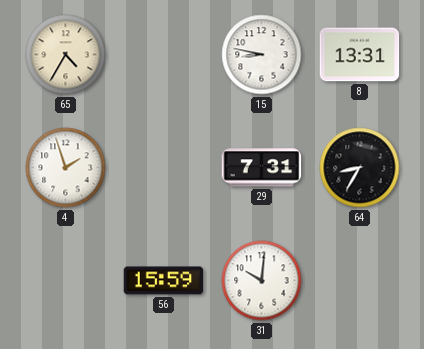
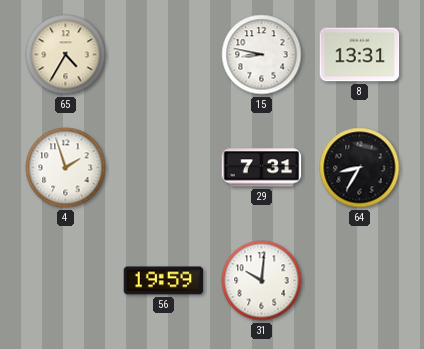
56: 15:59 -> 19:59
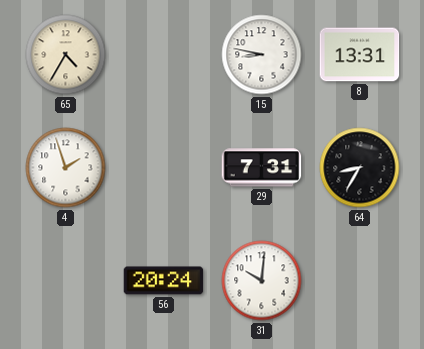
56: 19:59 -> 20:24
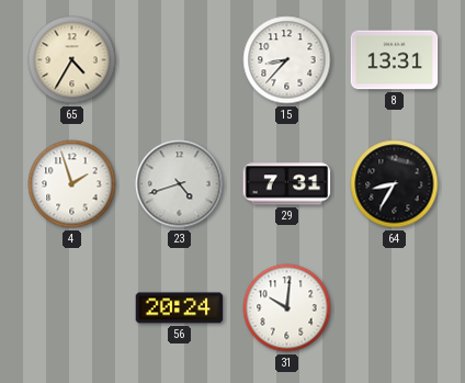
15: 8:47 -> 8:37
23: none -> 4:42
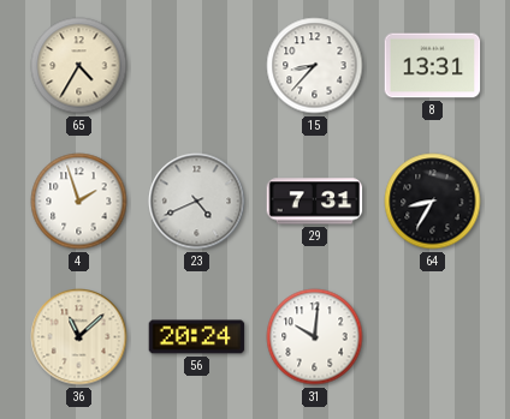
23: 4:42 -> 4:41
36: none -> 11:08
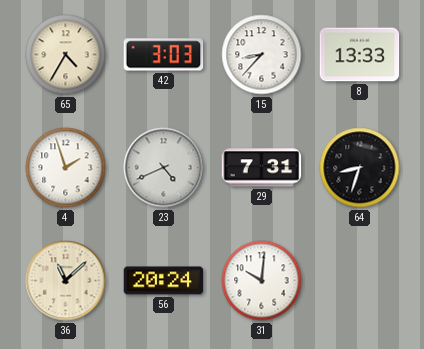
42: none -> 3:03
8: 13:31 -> 13:33
64: 8:35 -> 8:33
